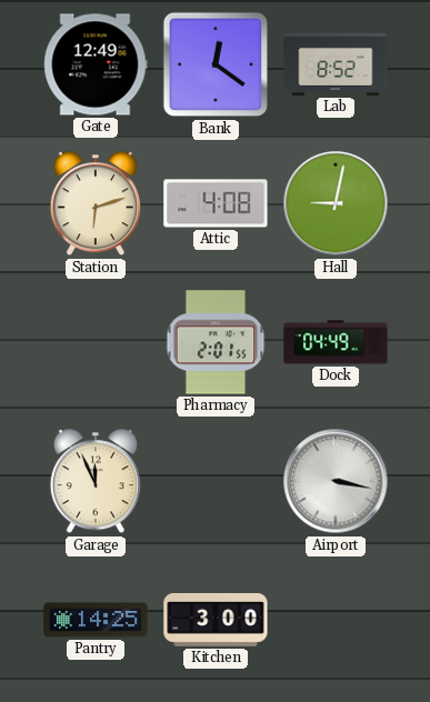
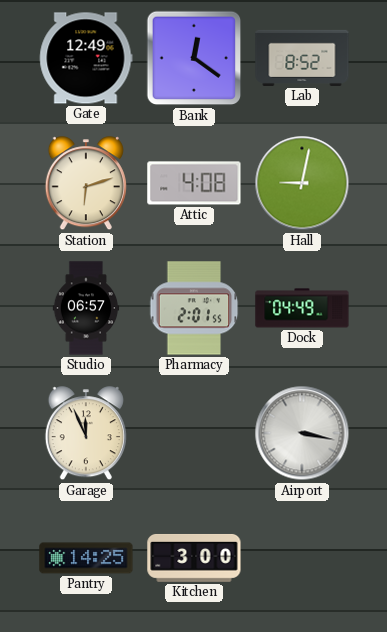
Studio: none -> 06:57
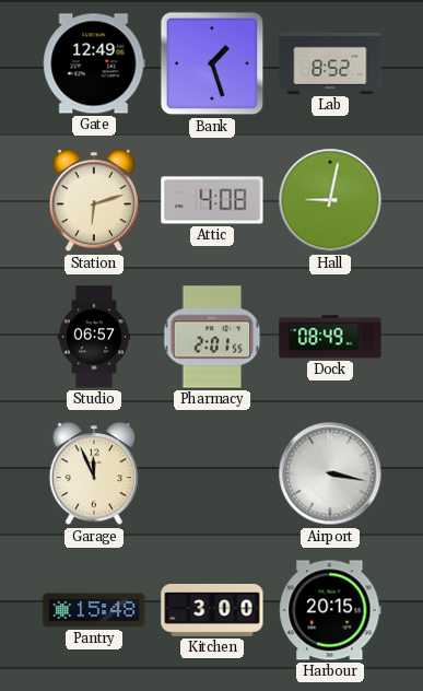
Bank: 12:21 -> 1:27
Dock: 04:49 -> 08:49
Pantry: 14:25 -> 15:48
Harbour: none -> 20:15
